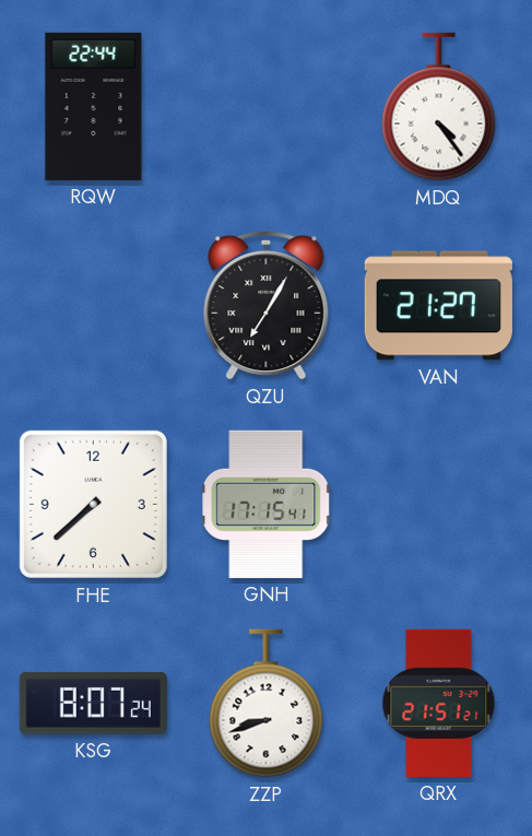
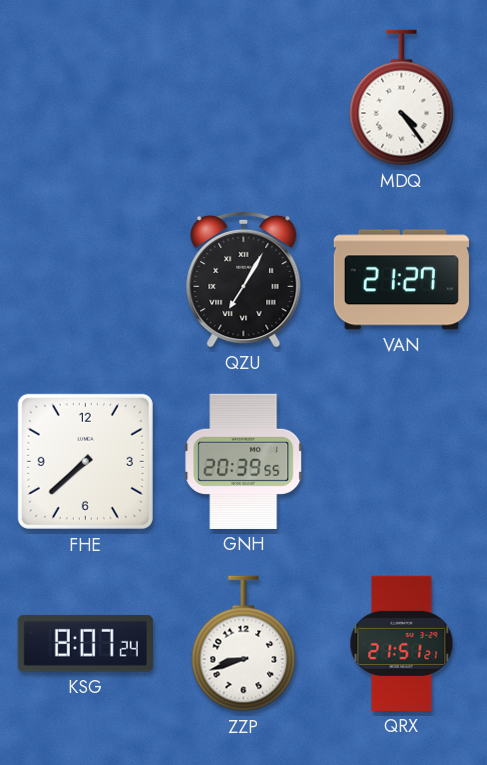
RQW: 22:44 -> none
GNH: 17:15 -> 20:39
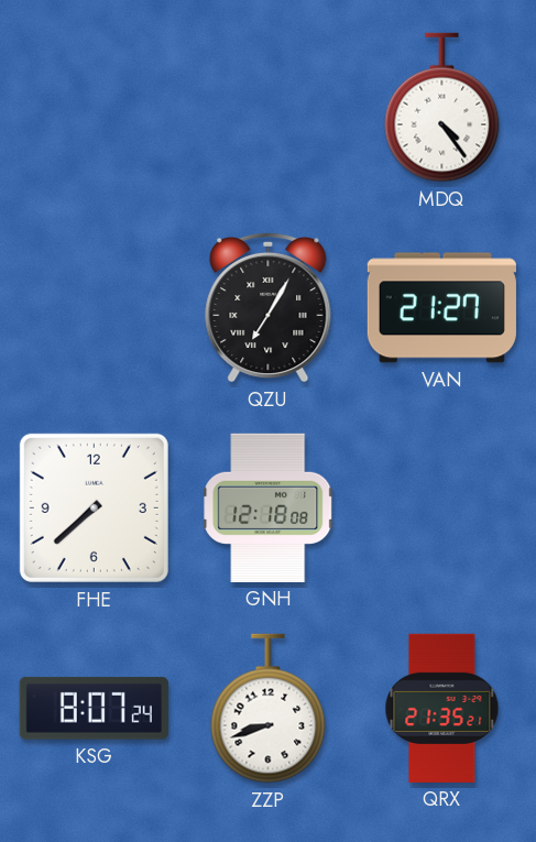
GNH: 20:39 -> 12:18
QRX: 21:51 -> 21:35
